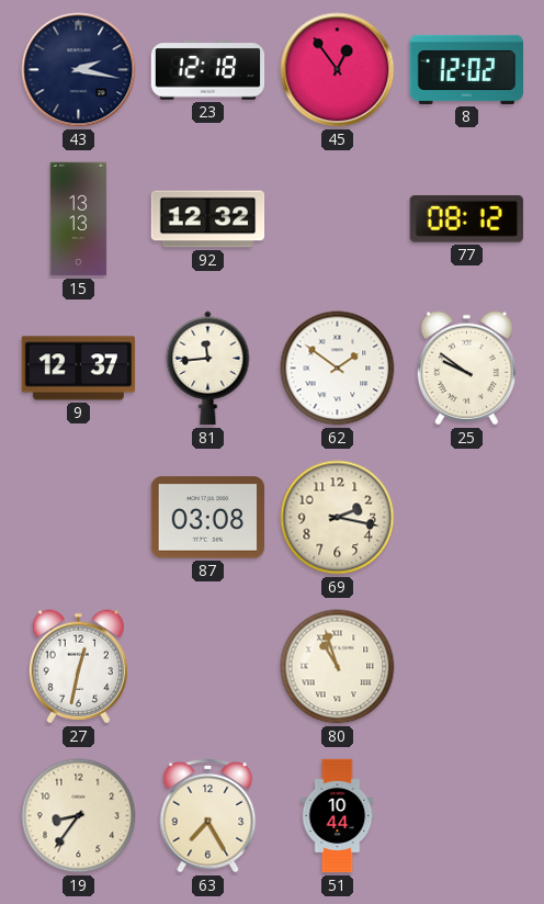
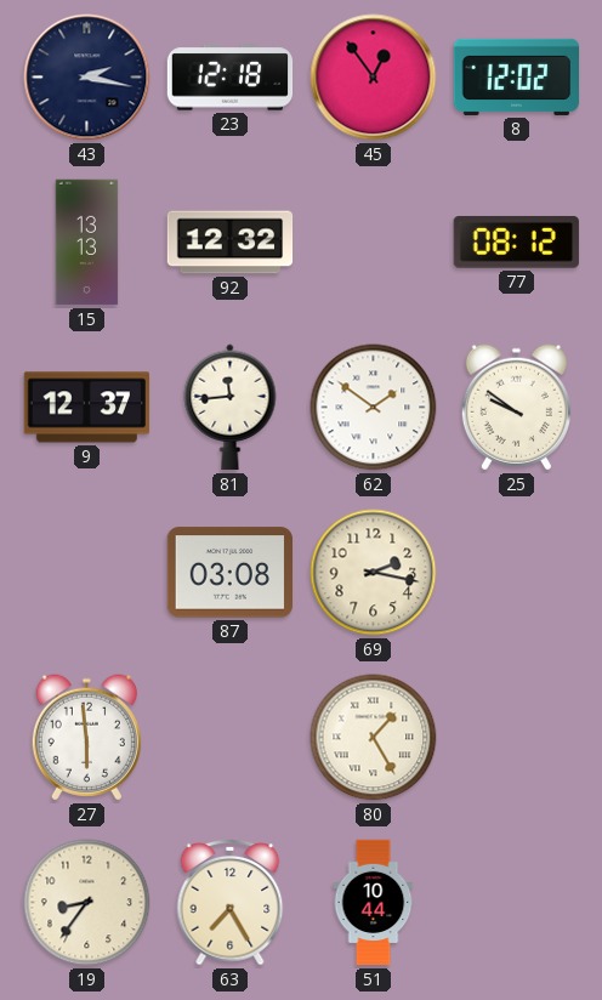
27: 12:32 -> 5:59
80: 10:57 -> 1:25
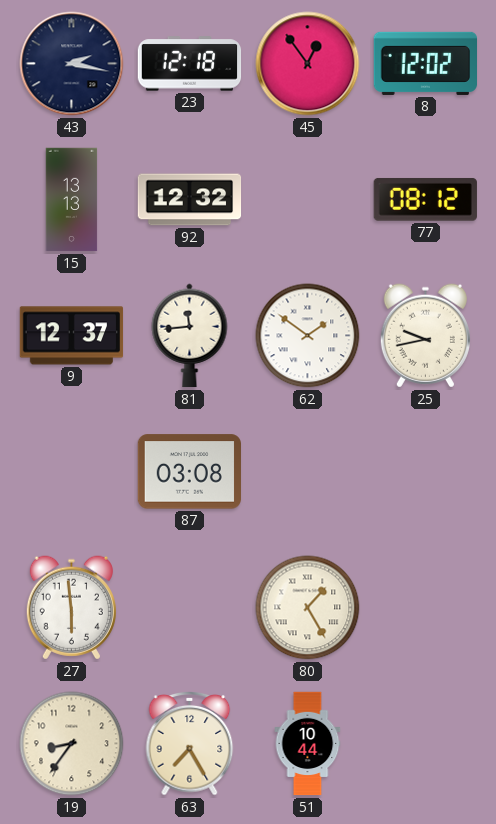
25: 9:51 -> 9:43
69: 2:17 -> none
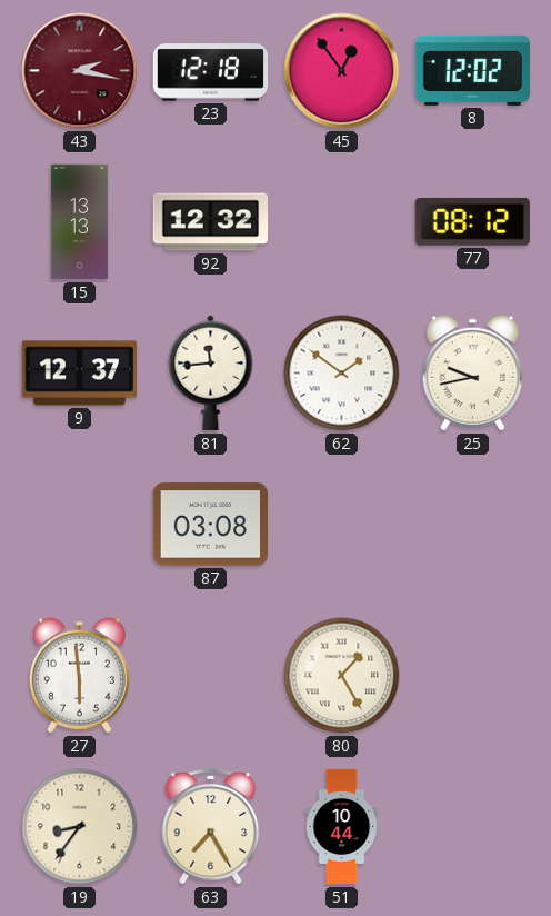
43 dial: navy -> burgundy
